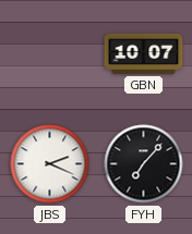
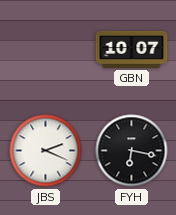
FYH: 7:07 -> 6:17
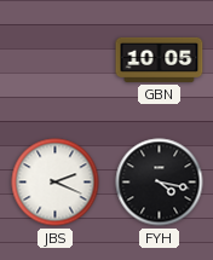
GBN: 10:07 -> 10:05
FYH: 6:17 -> 4:17
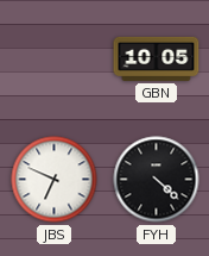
JBS: 2:19 -> 6:49
FYH: 4:17 -> 4:22
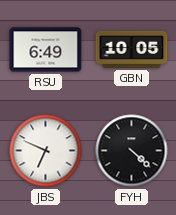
RSU: none -> 6:49
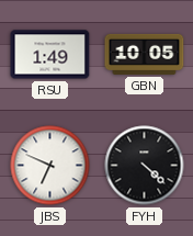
RSU: 6:49 -> 1:49
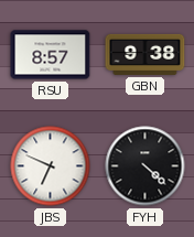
RSU: 1:49 -> 8:57
GBN: 10:05 -> 9:38
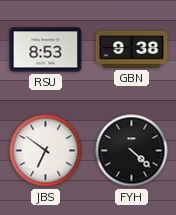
RSU: 8:57 -> 8:53
JBS: 6:49 -> 6:51
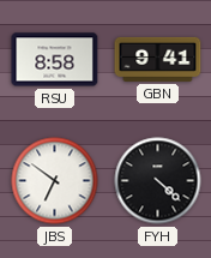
RSU: 8:53 -> 8:58
GBN: 9:38 -> 9:41
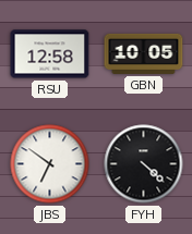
RSU: 8:58 -> 12:58
GBN: 9:41 -> 10:05
